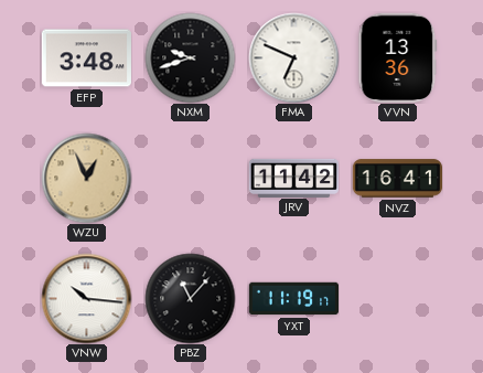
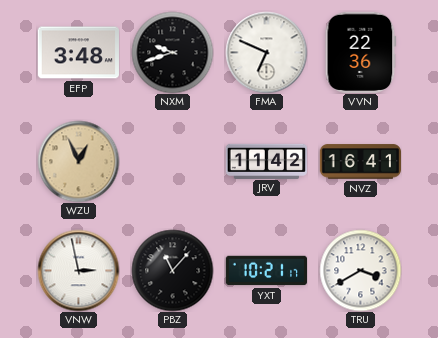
VVN: 13:36 -> 22:36
VNW: 10:16 -> 2:58
YXT: 11:19 -> 10:21
TRU: none -> 3:40
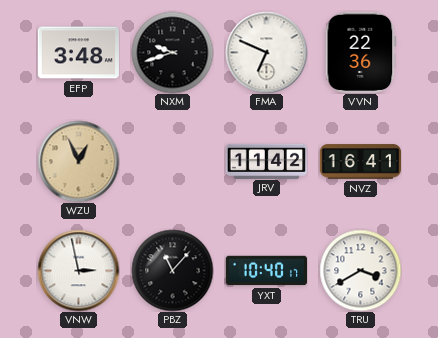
YXT: 10:21 -> 10:40
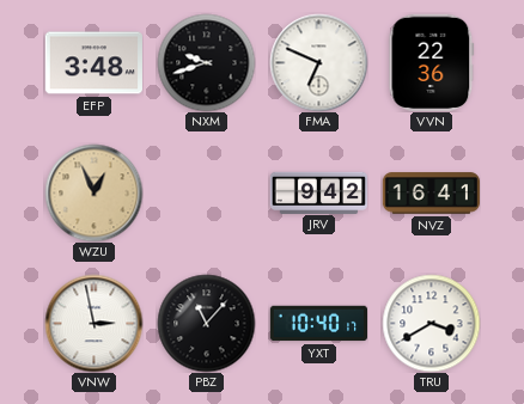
JRV: 11:42 -> 9:42
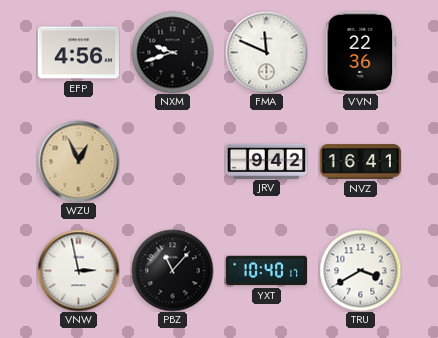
EFP: 3:48 -> 4:56
FMA: 6:49 -> 11:49
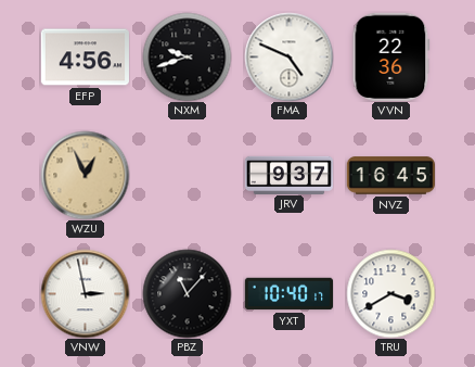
FMA: 11:49 -> 4:49
JRV: 9:42 -> 9:37
NVZ: 16:41 -> 16:45
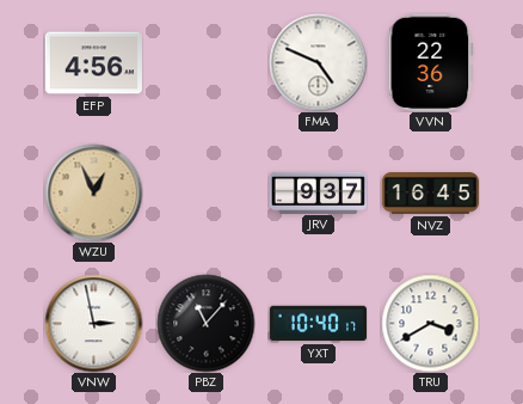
NXM: 9:42 -> none
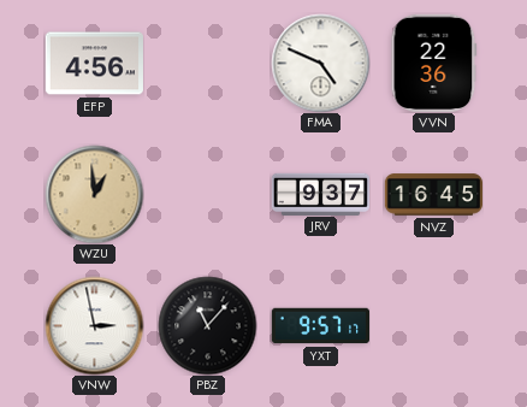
WZU: 12:56 -> 12:59
YXT: 10:40 -> 9:57
TRU: 3:40 -> none
